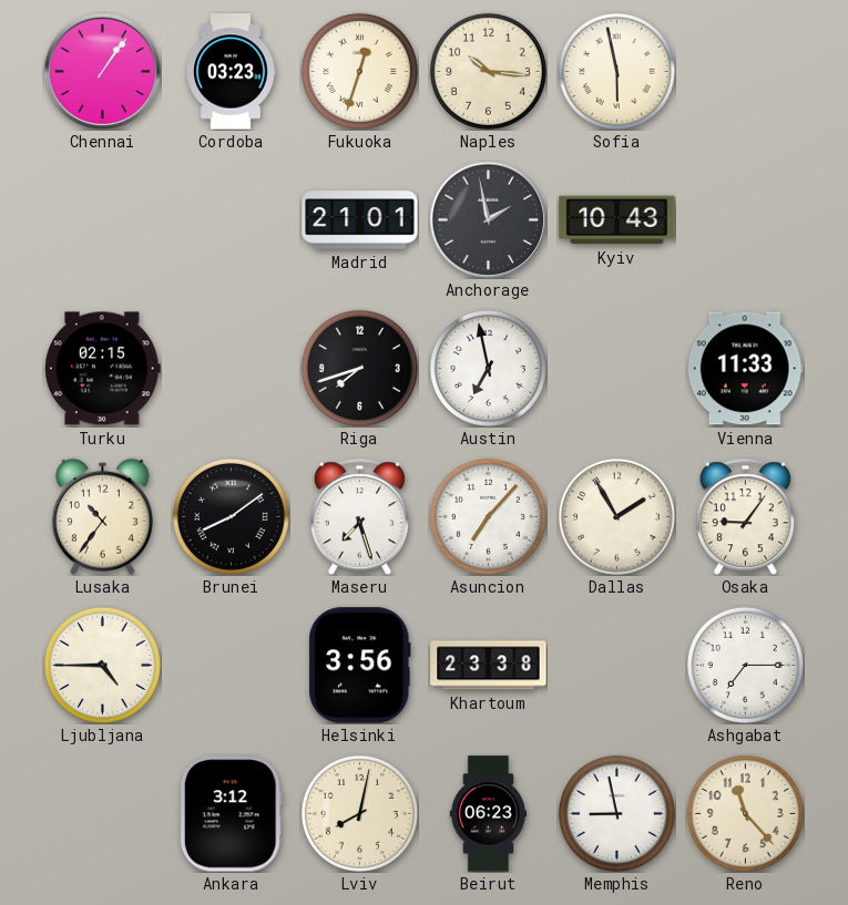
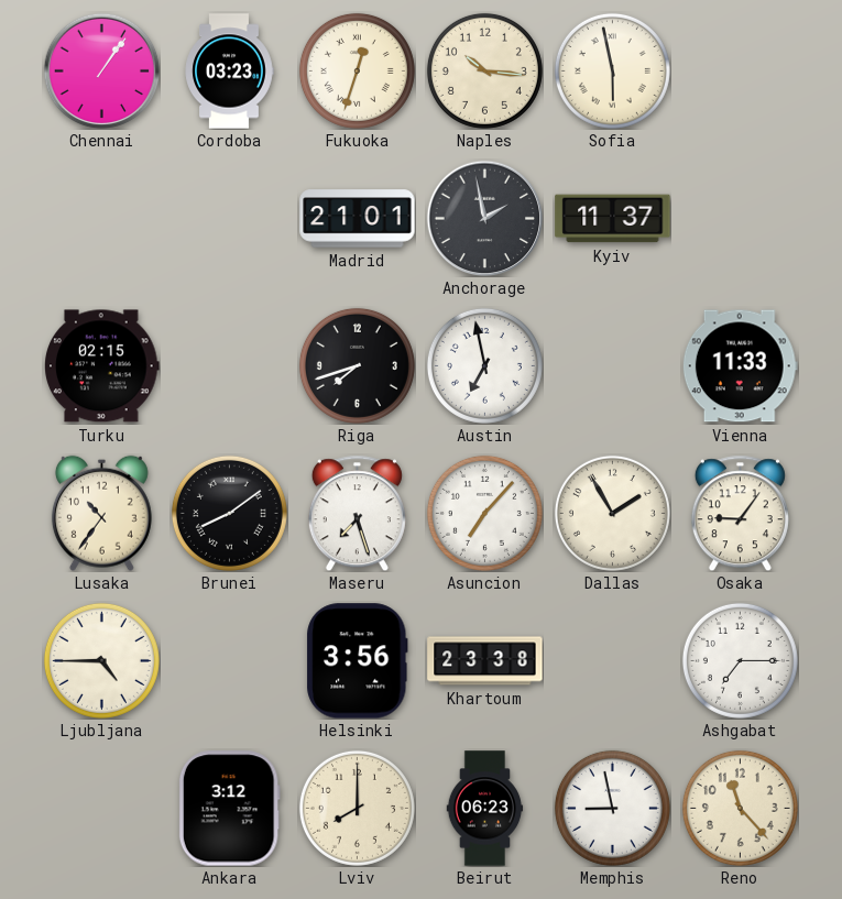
Kyiv: 10:43 -> 11:37
Lviv: 8:02 -> 8:00
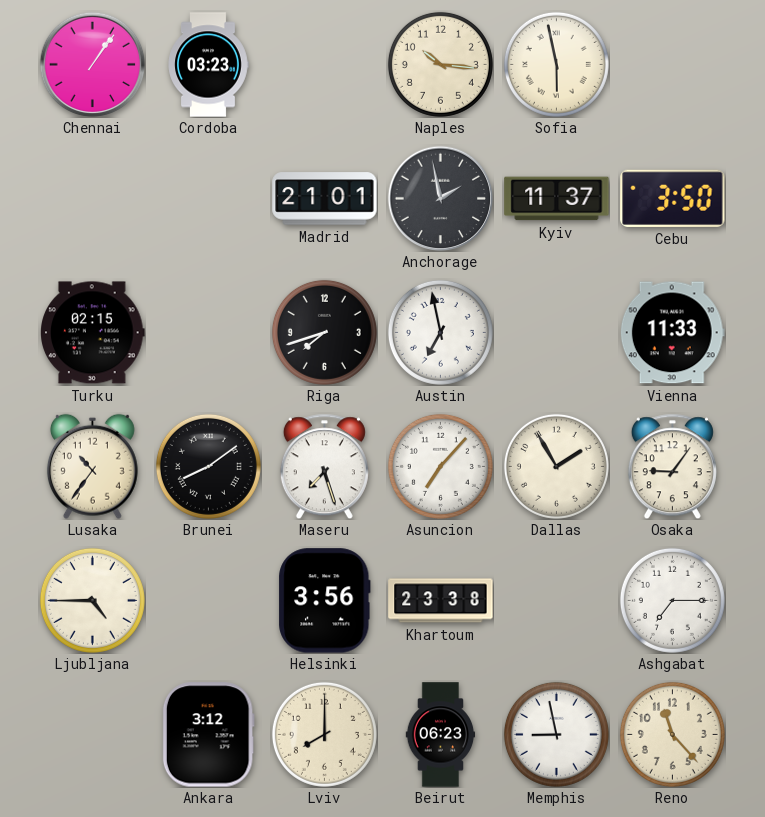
Fukuoka: 12:33 -> none
Cebu: none -> 3:50
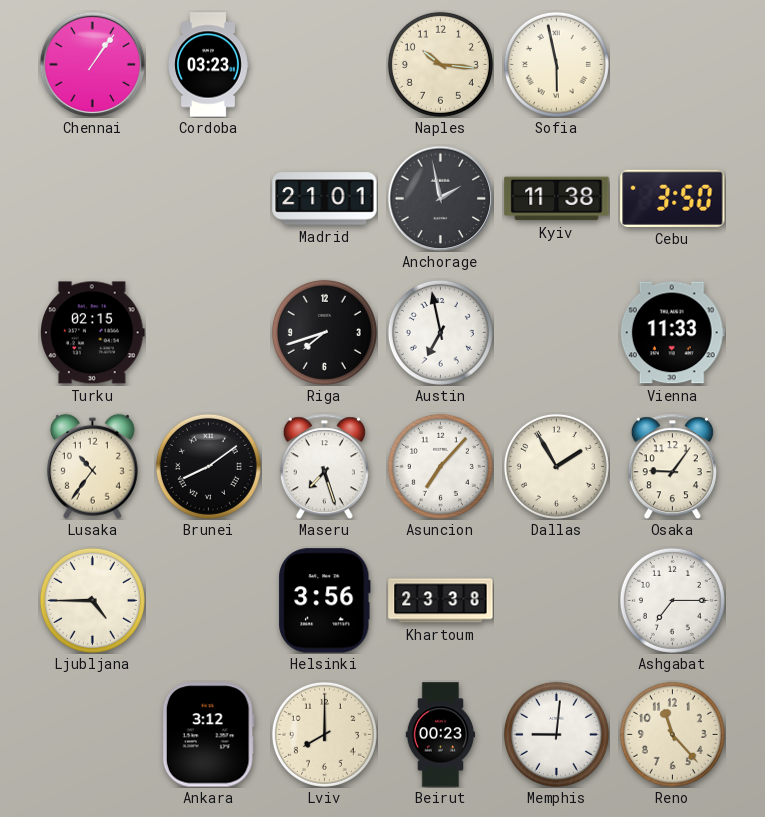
Kyiv: 11:37 -> 11:38
Beirut: 06:23 -> 00:23
Memphis: 8:58 -> 9:01
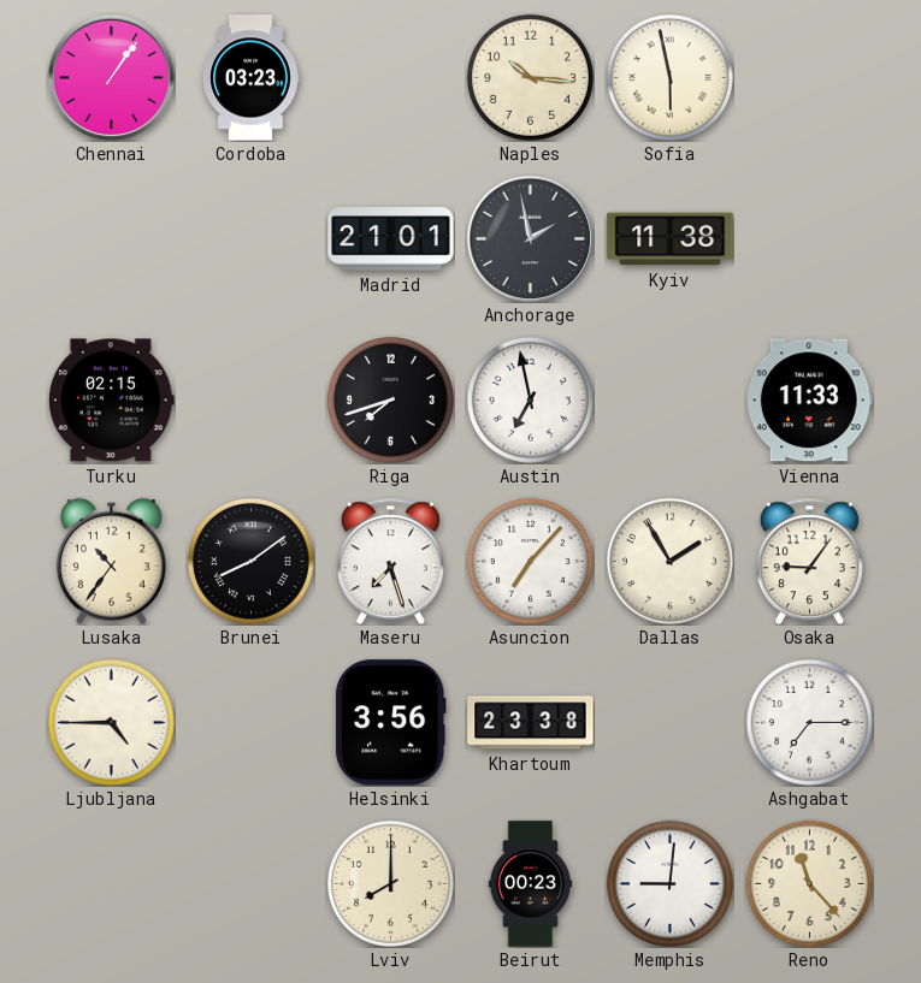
Cebu: 3:50 -> none
Ankara: 3:12 -> none
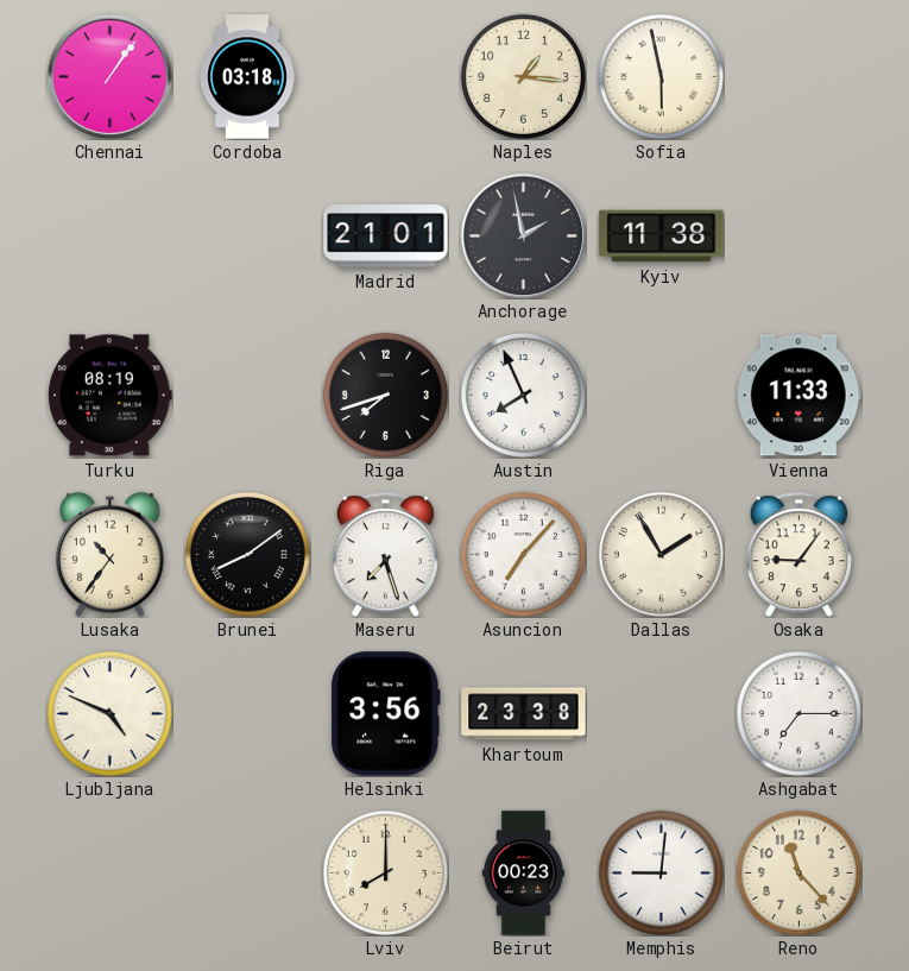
Cordoba: 03:23 -> 03:18
Naples: 10:16 -> 1:16
Turku: 02:15 -> 08:19
Austin: 6:58 -> 7:56
Ljubljana: 4:45 -> 4:49
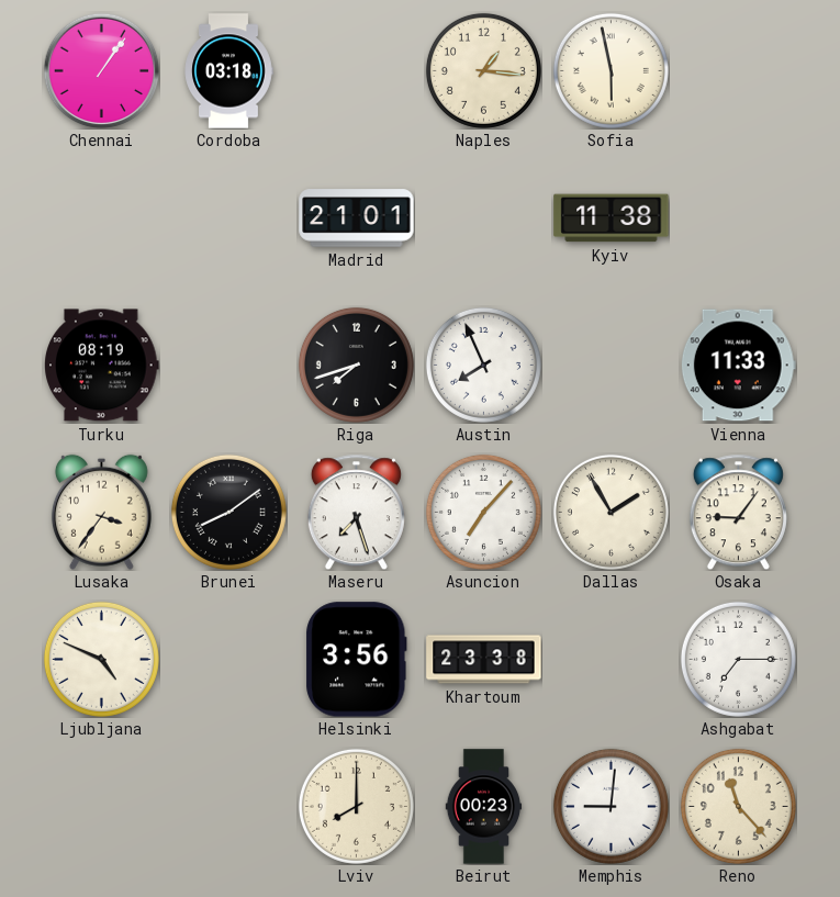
Anchorage: 1:58 -> none
Lusaka: 10:36 -> 3:36
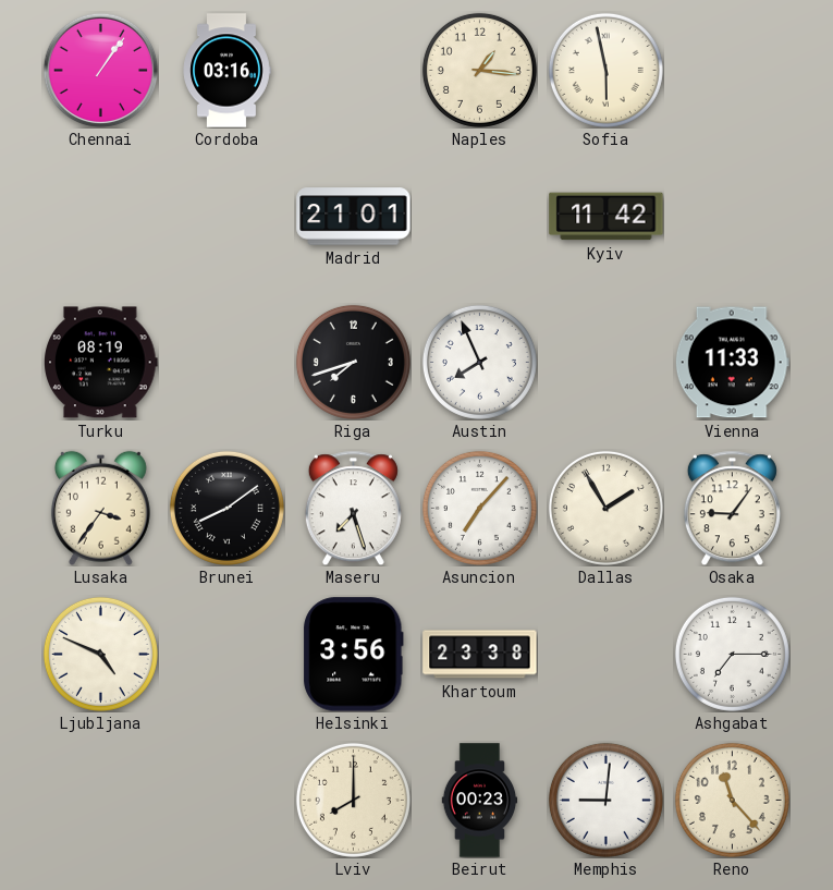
Cordoba: 03:18 -> 03:16
Kyiv: 11:38 -> 11:42
